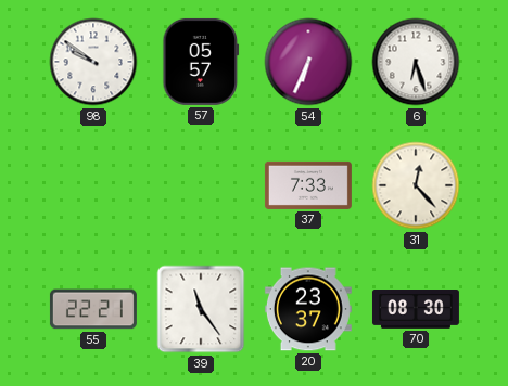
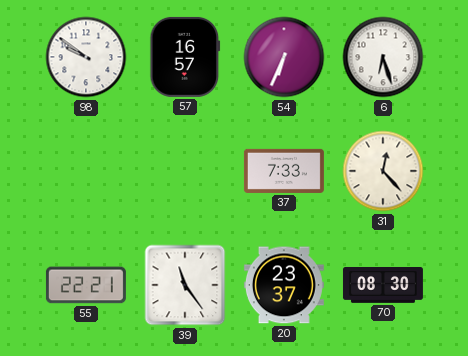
57: 05:57 -> 16:57
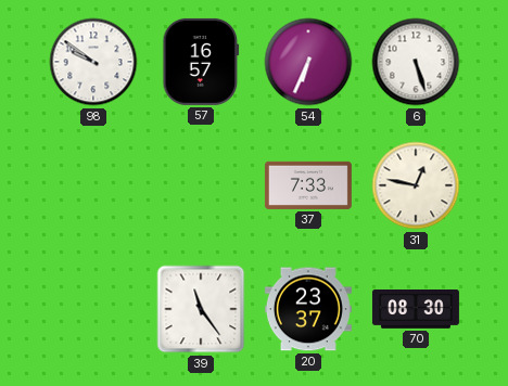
6: 6:27 -> 5:27
31: 12:23 -> 12:47
55: 22:21 -> none
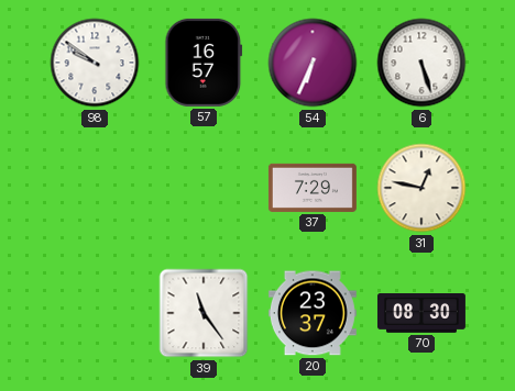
37: 7:33 -> 7:29
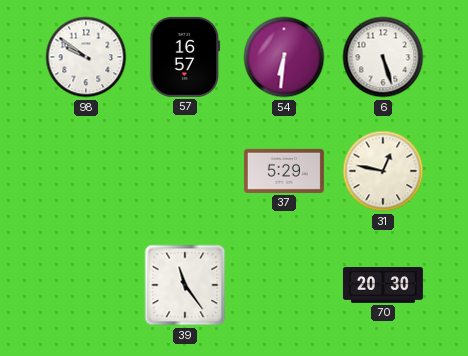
54: 6:34 -> 6:31
37: 7:29 -> 5:29
20: 23:37 -> none
70: 08:30 -> 20:30
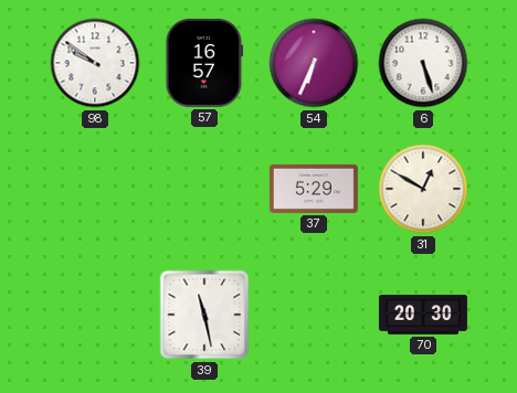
54: 6:31 -> 6:34
31: 12:47 -> 12:50
39: 11:24 -> 11:28
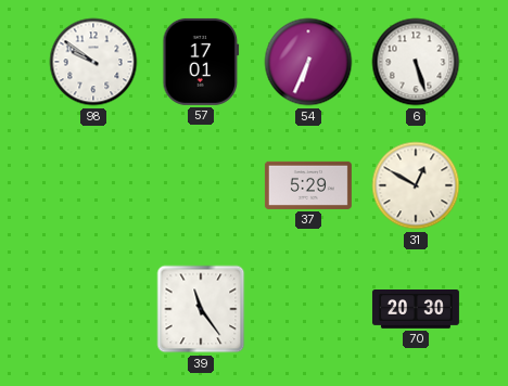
57: 16:57 -> 17:01
39: 11:28 -> 11:24
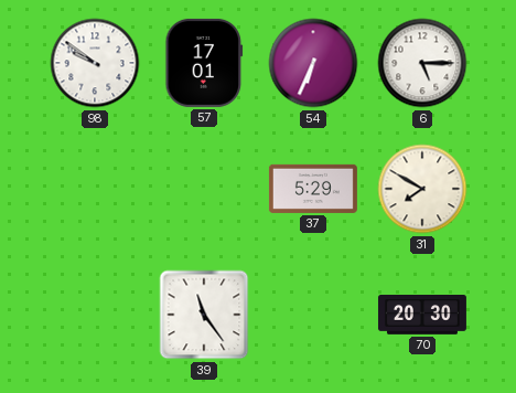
6: 5:27 -> 5:15
31: 12:50 -> 7:50
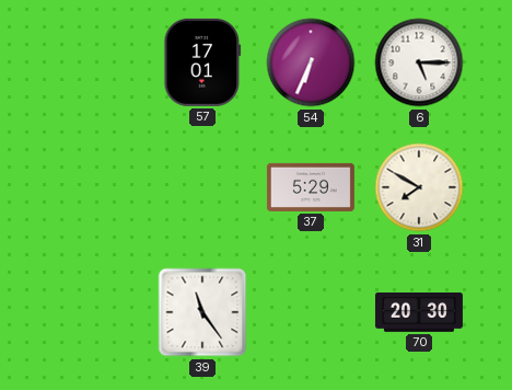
98: 9:51 -> none
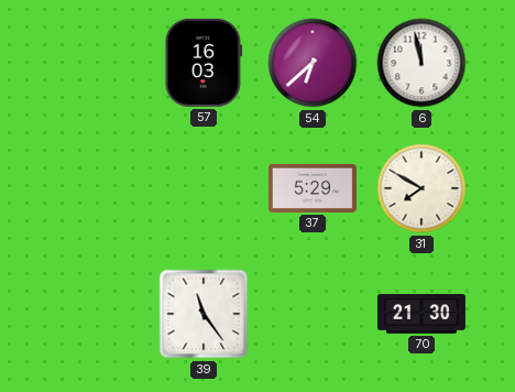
57: 17:01 -> 16:03
54: 6:34 -> 6:38
6: 5:15 -> 11:58
70: 20:30 -> 21:30
